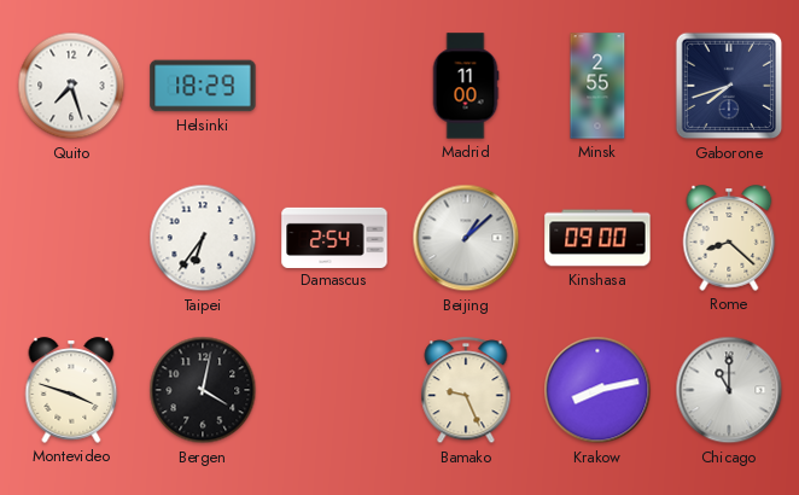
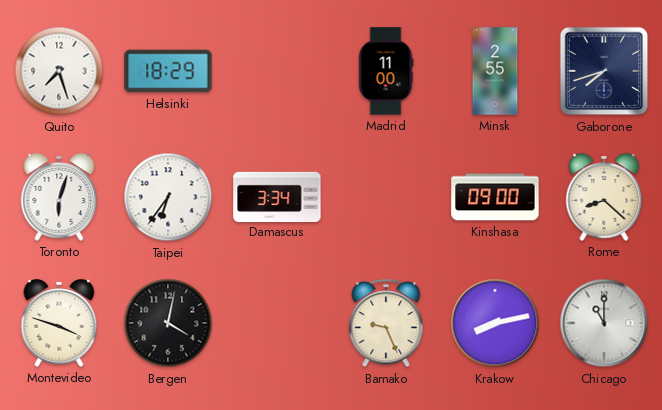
Toronto: none -> 6:03
Damascus: 2:54 -> 3:34
Beijing: 1:08 -> none
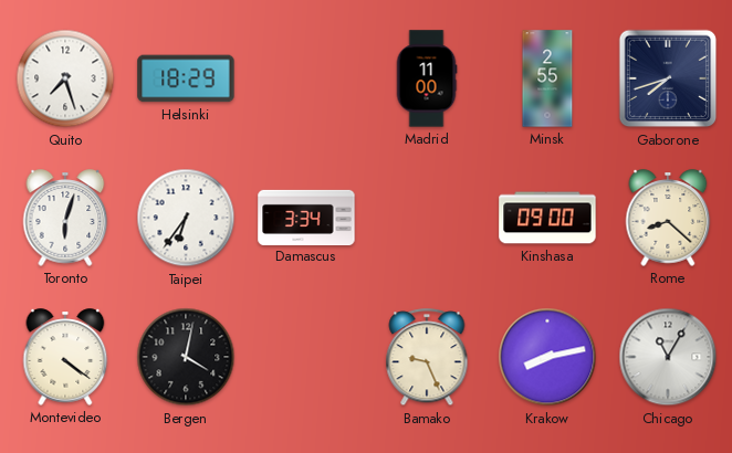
Montevideo: 3:48 -> 4:21
Chicago: 11:00 -> 11:05
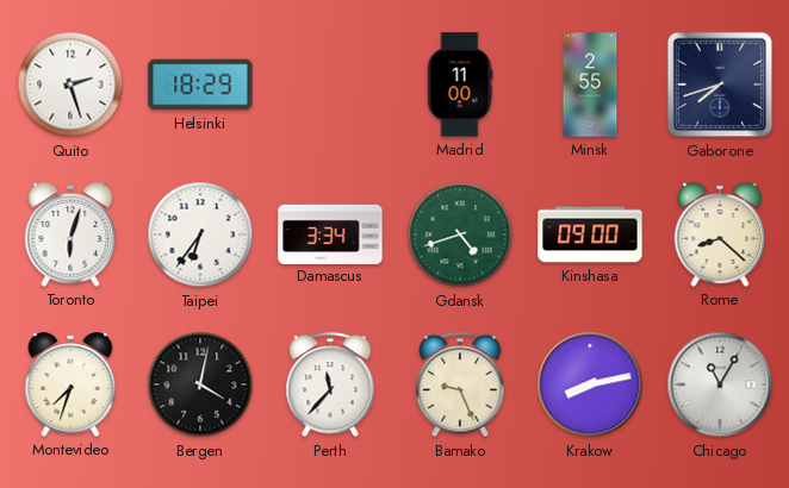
Quito: 7:27 -> 2:27
Gdansk: none -> 4:42
Montevideo: 4:21 -> 7:33
Perth: none -> 11:37
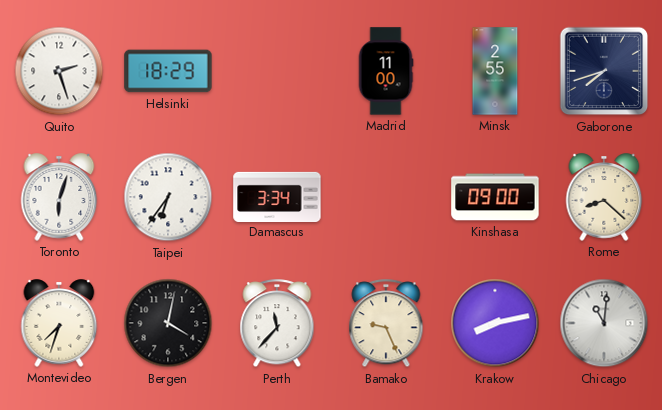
Gdansk: 4:42 -> none
Chicago: 11:05 -> 11:01
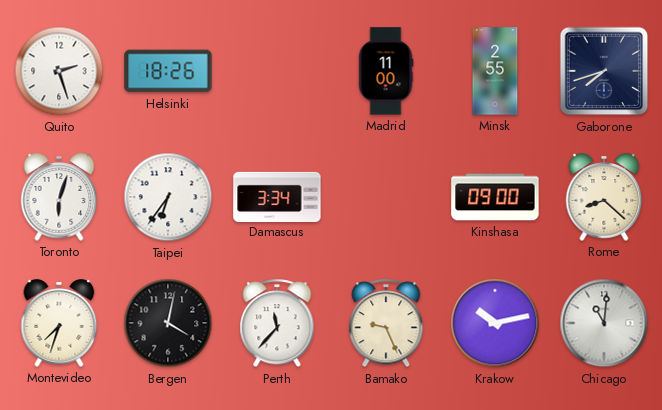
Helsinki: 18:29 -> 18:26
Krakow: 8:13 -> 10:13
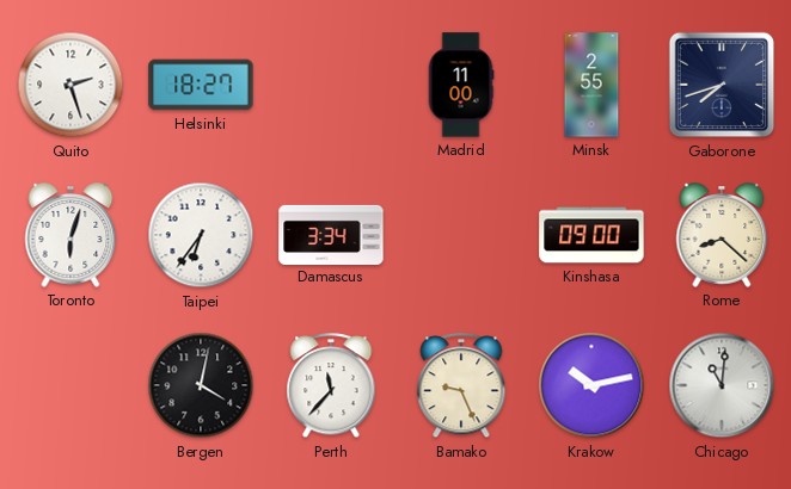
Helsinki: 18:26 -> 18:27
Montevideo: 7:33 -> none
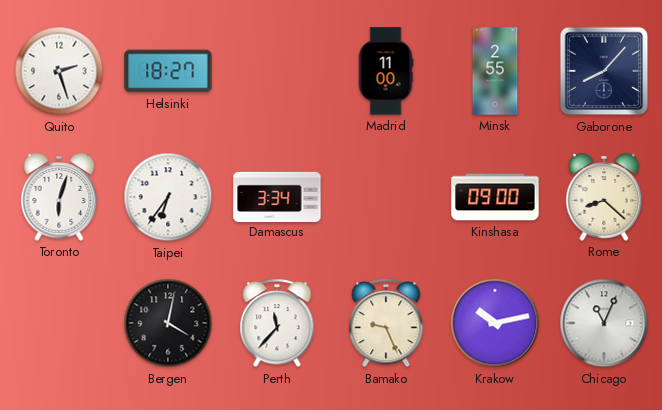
Gaborone: 7:42 -> 8:07
Chicago: 11:01 -> 11:04
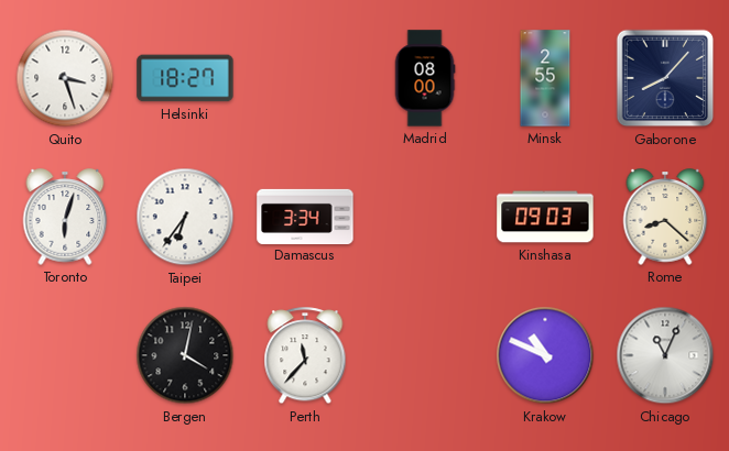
Quito: 2:27 -> 3:27
Madrid: 11:00 -> 08:00
Kinshasa: 09:00 -> 09:03
Bamako: 9:26 -> none
Krakow: 10:13 -> 10:49
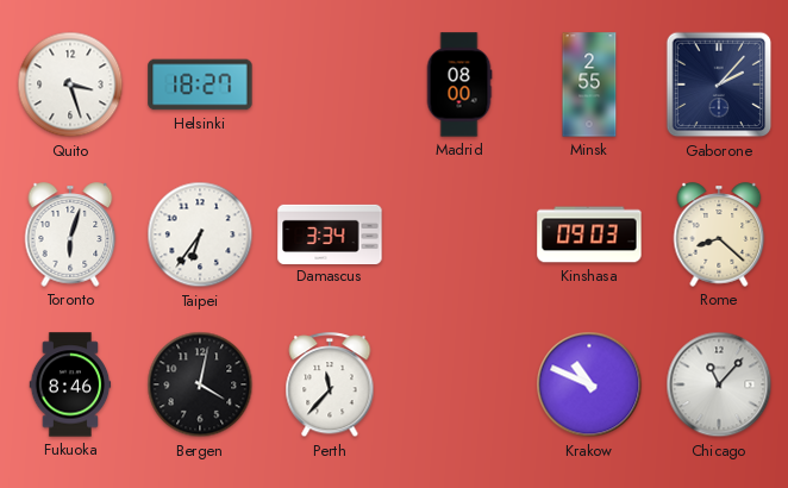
Gaborone: 8:07 -> 2:07
Fukuoka: none -> 8:46
Chicago: 11:04 -> 11:07
